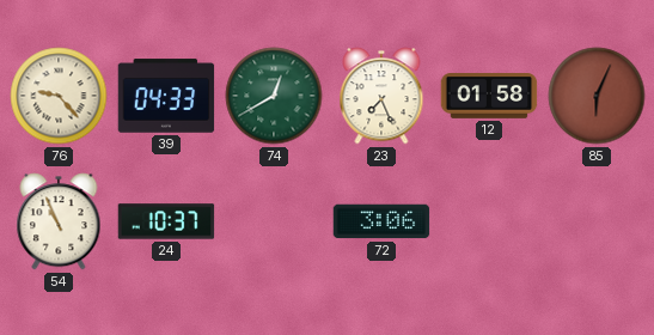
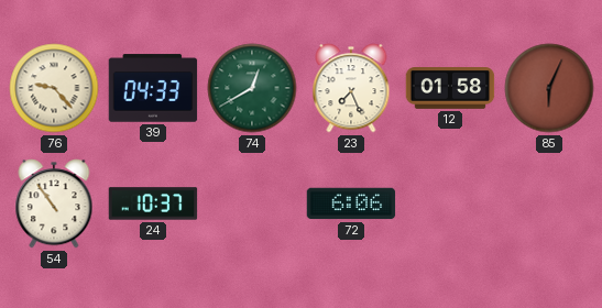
54: 10:56 -> 10:54
72: 3:06 -> 6:06
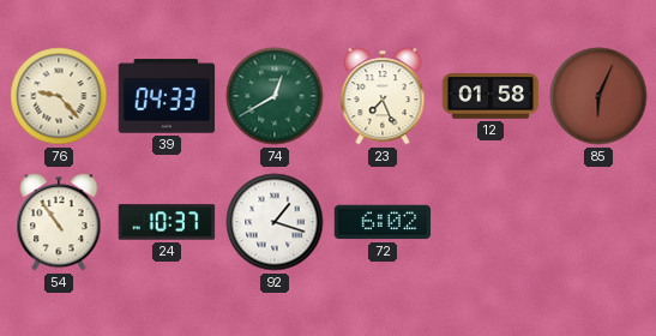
92: none -> 1:18
72: 6:06 -> 6:02
